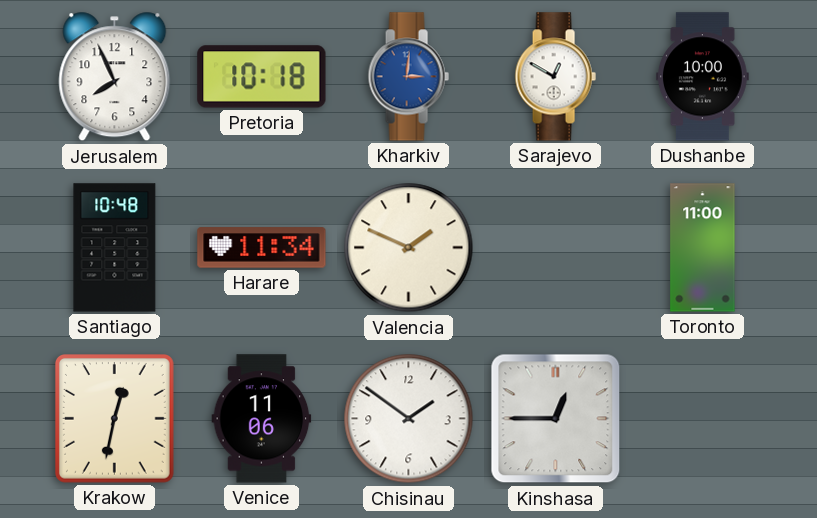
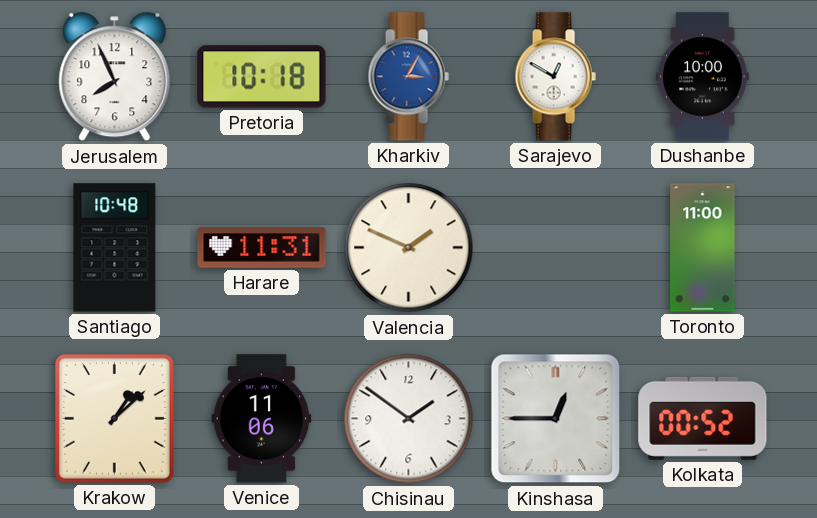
Kharkiv: 3:01 -> 3:05
Harare: 11:34 -> 11:31
Krakow: 12:32 -> 1:08
Kolkata: none -> 00:52
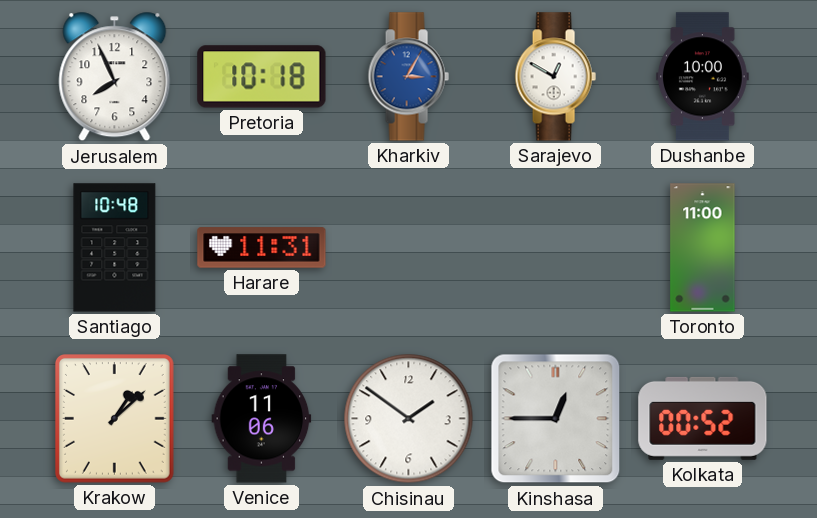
Valencia: 1:49 -> none
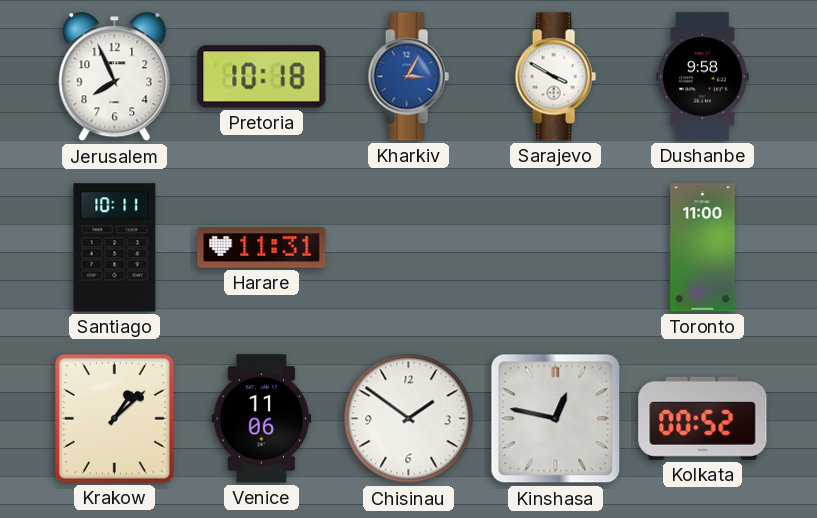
Sarajevo: 12:50 -> 3:50
Dushanbe: 10:00 -> 9:58
Santiago: 10:48 -> 10:11
Kinshasa: 12:45 -> 12:47
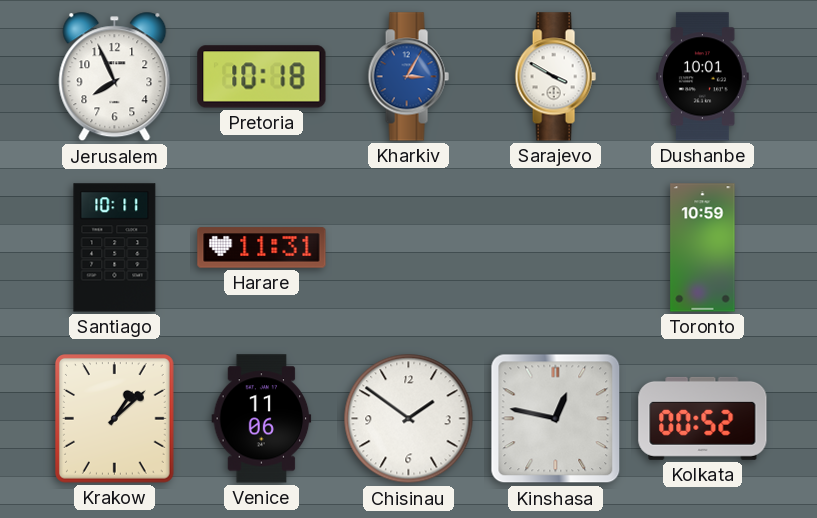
Dushanbe: 9:58 -> 10:01
Toronto: 11:00 -> 10:59
